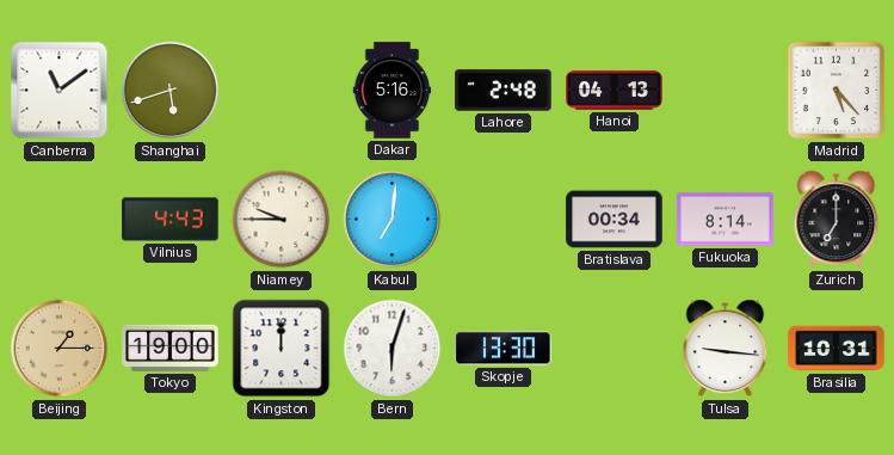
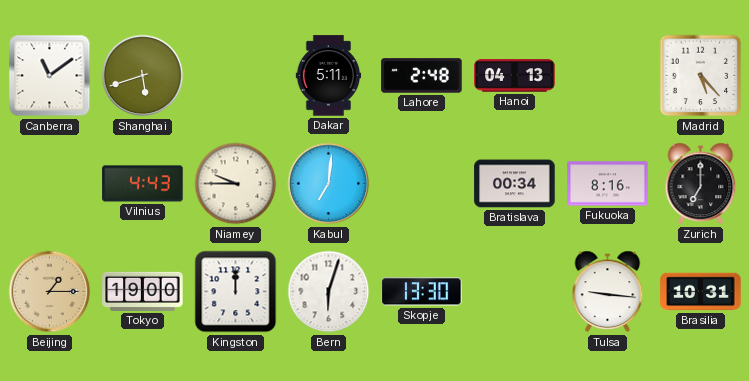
Dakar: 5:16 -> 5:11
Fukuoka: 8:14 -> 8:16
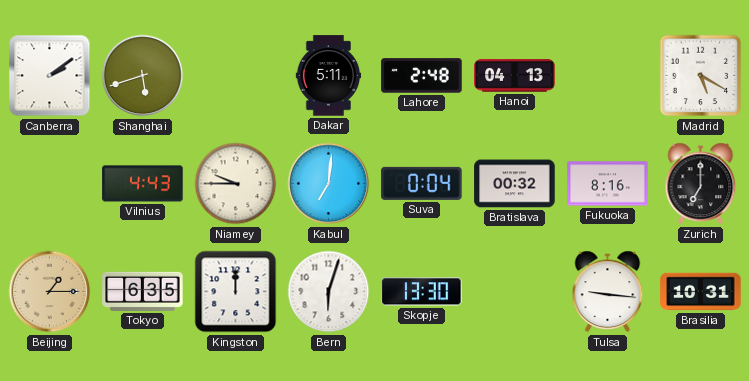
Canberra: 11:09 -> 2:09
Madrid: 5:23 -> 5:20
Suva: none -> 0:04
Bratislava: 00:34 -> 00:32
Tokyo: 19:00 -> 6:35
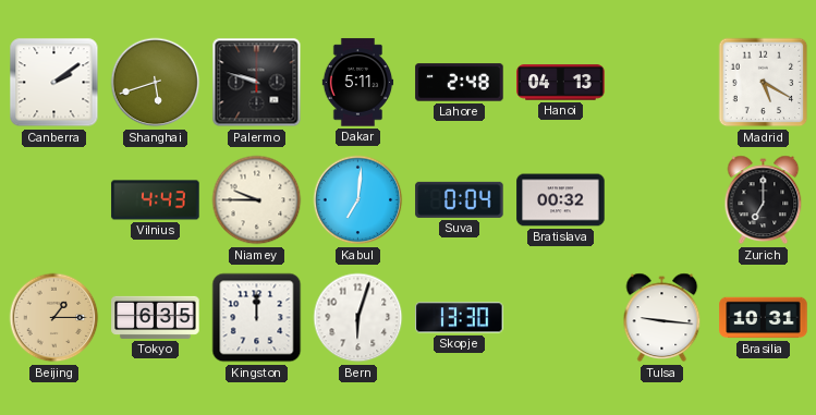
Palermo: none -> 9:48
Fukuoka: 8:16 -> none
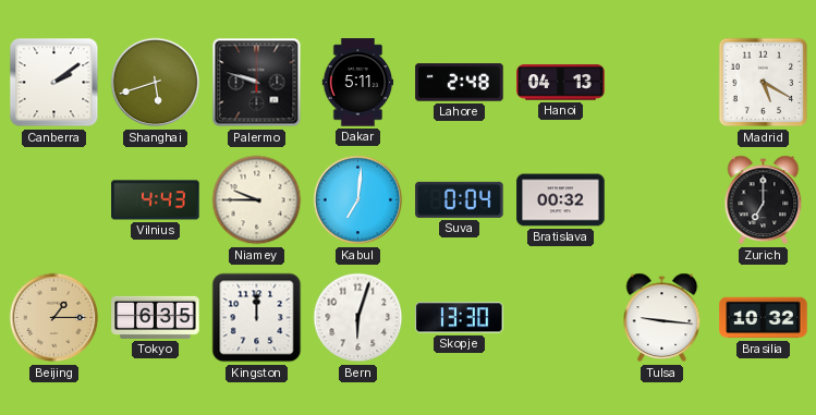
Brasilia: 10:31 -> 10:32
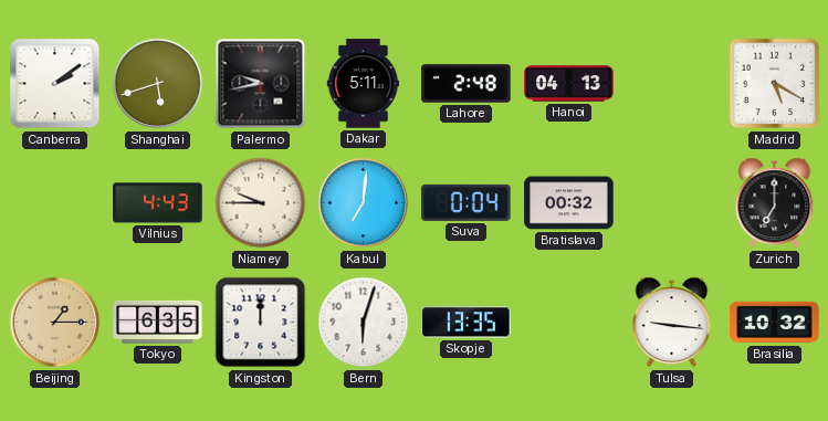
Palermo: 9:48 -> 9:43
Skopje: 13:30 -> 13:35
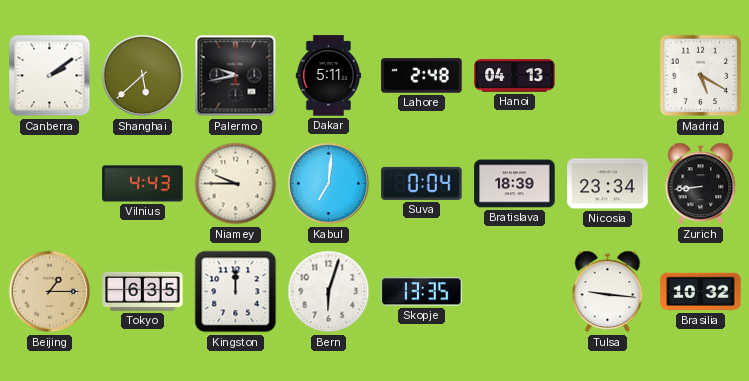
Shanghai: 5:42 -> 5:38
Bratislava: 00:32 -> 18:39
Nicosia: none -> 23:34
Zurich: 7:00 -> 8:44
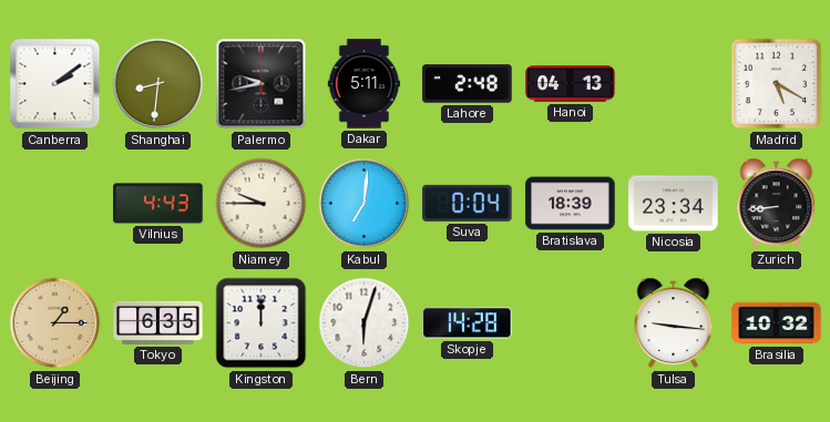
Shanghai: 5:38 -> 8:31
Skopje: 13:35 -> 14:28
